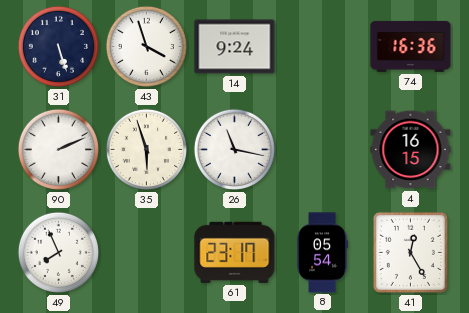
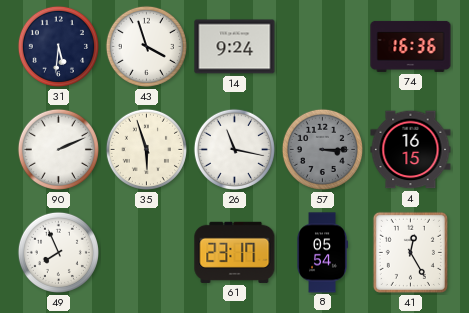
31: 5:27 -> 5:31
57: none -> 3:15
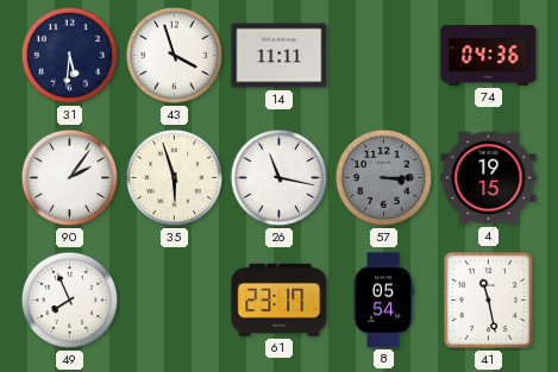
14: 9:24 -> 11:11
74: 16:36 -> 04:36
90: 2:11 -> 2:06
4: 16:15 -> 19:15
41: 12:25 -> 11:28
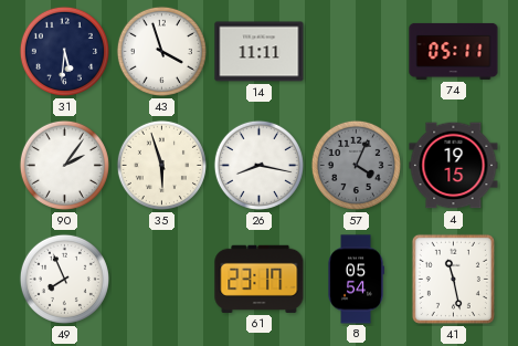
74: 04:36 -> 05:11
26: 11:17 -> 8:17
57: 3:15 -> 4:04
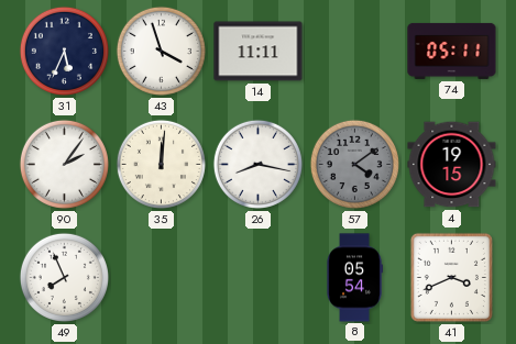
31: 5:31 -> 5:34
35: 5:57 -> 12:01
57: 4:04 -> 4:09
61: 23:17 -> none
41: 11:28 -> 3:41
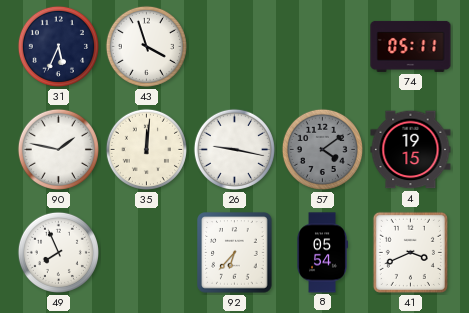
14: 11:11 -> none
90: 2:06 -> 1:47
26: 8:17 -> 9:17
92: none -> 6:37
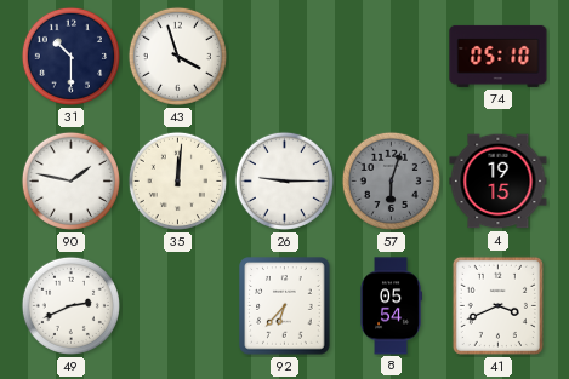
31: 5:34 -> 10:30
74: 05:11 -> 05:10
26: 9:17 -> 9:15
57: 4:09 -> 6:03
49: 7:56 -> 2:41
